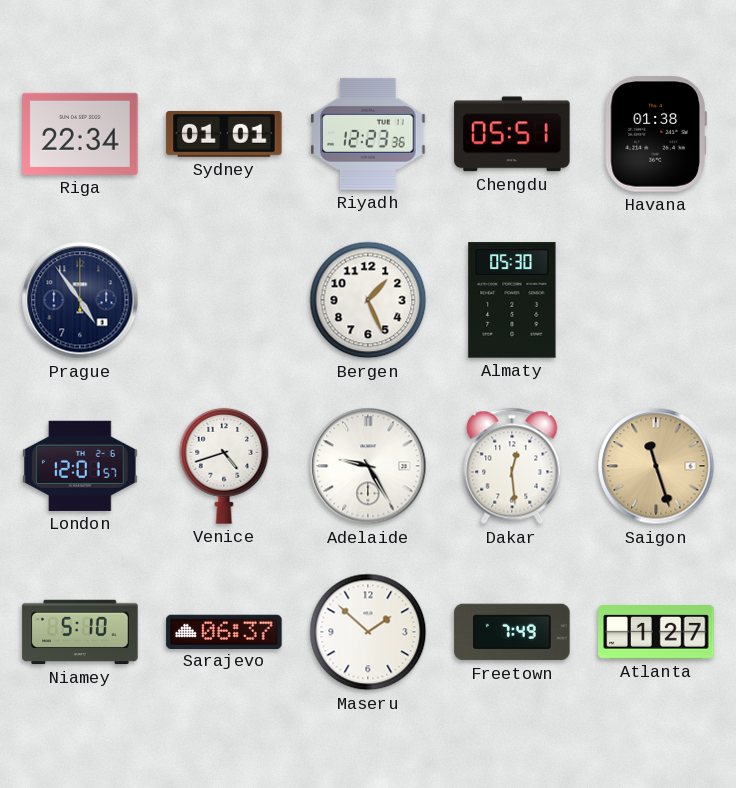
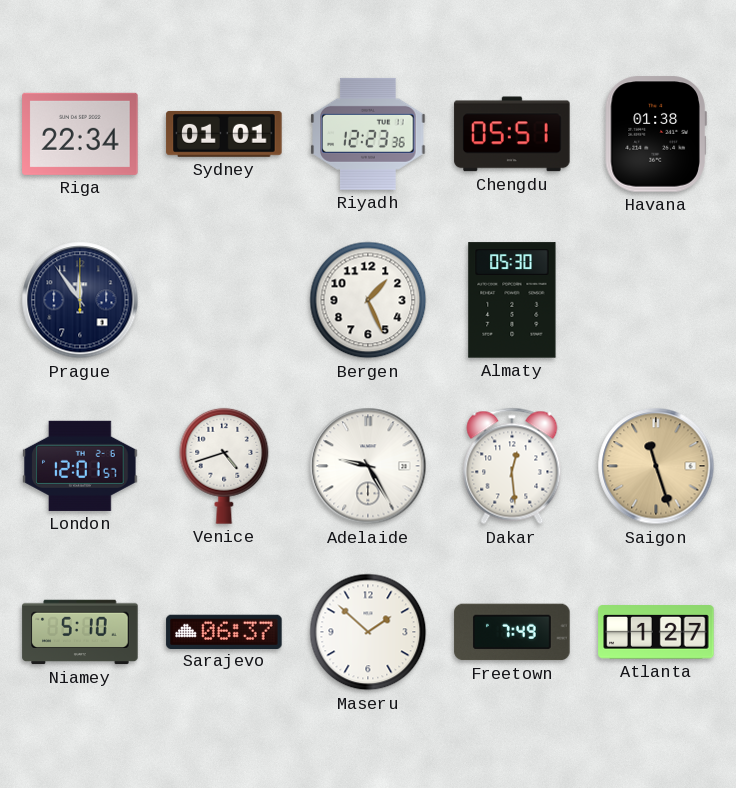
Prague: 4:54 -> 11:54
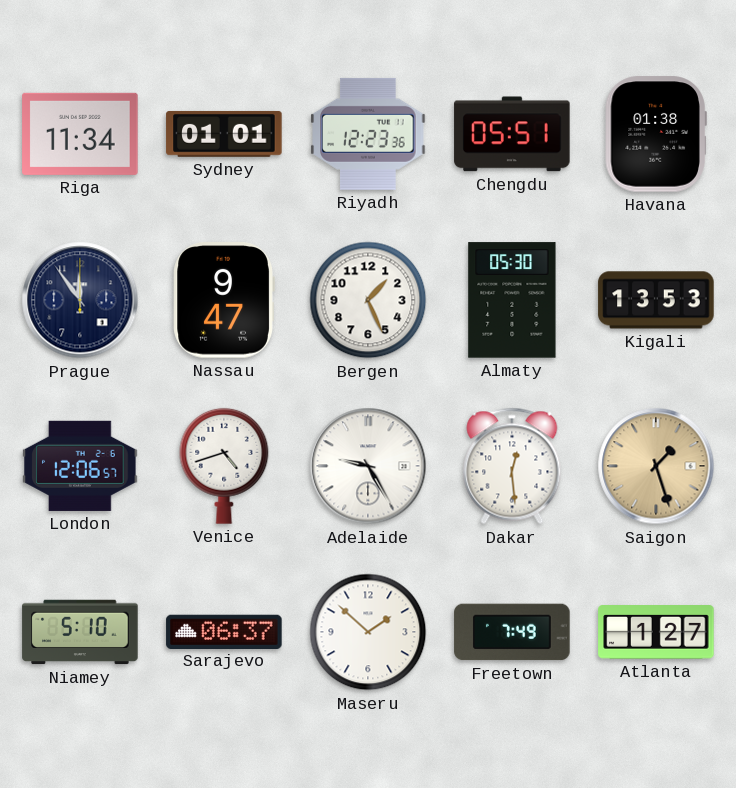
Riga: 22:34 -> 11:34
Nassau: none -> 9:47
Kigali: none -> 13:53
London: 12:01 -> 12:06
Saigon: 11:27 -> 1:27
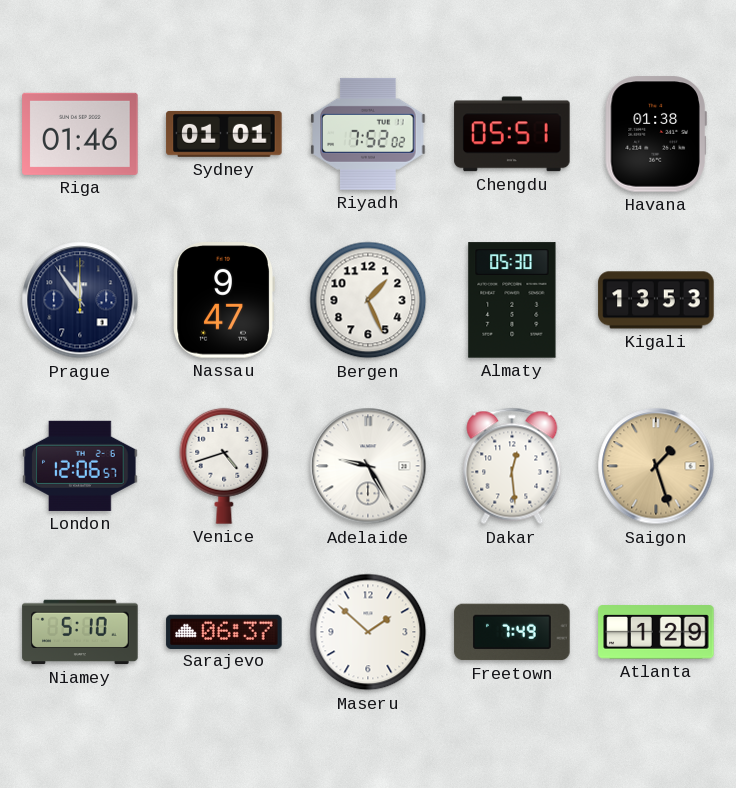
Riga: 11:34 -> 01:46
Riyadh: 12:23 -> 7:52
Atlanta: 1:27 -> 1:29
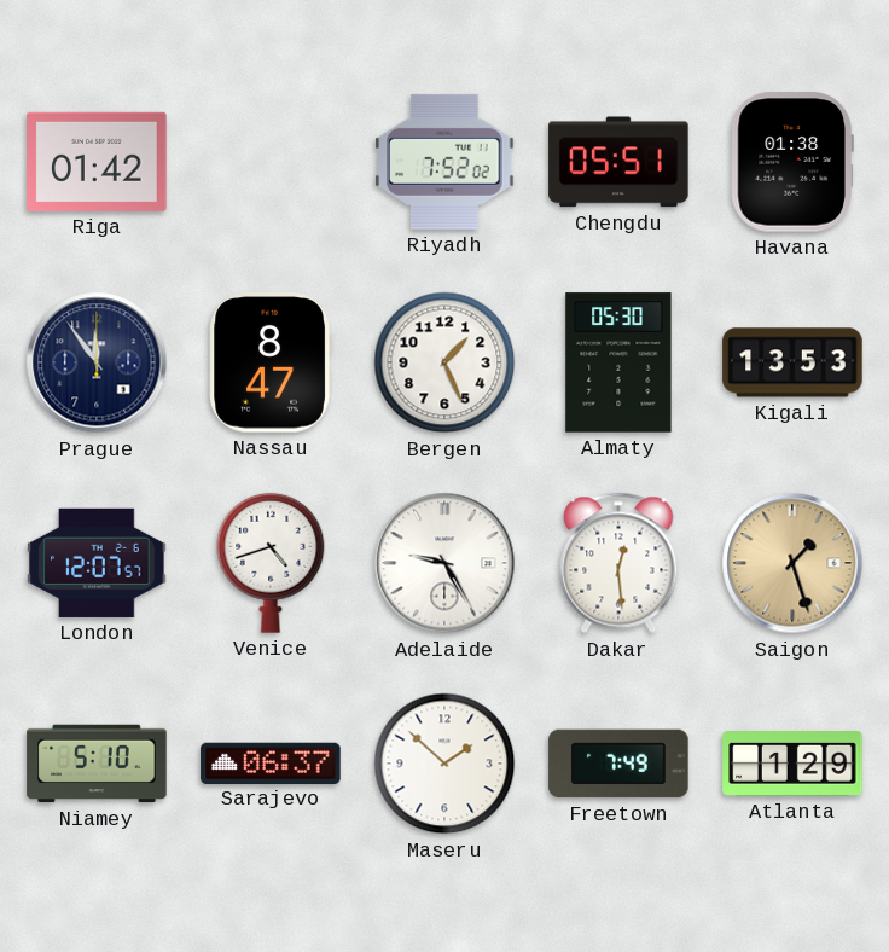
Riga: 01:46 -> 01:42
Sydney: 01:01 -> none
Nassau: 9:47 -> 8:47
London: 12:06 -> 12:07
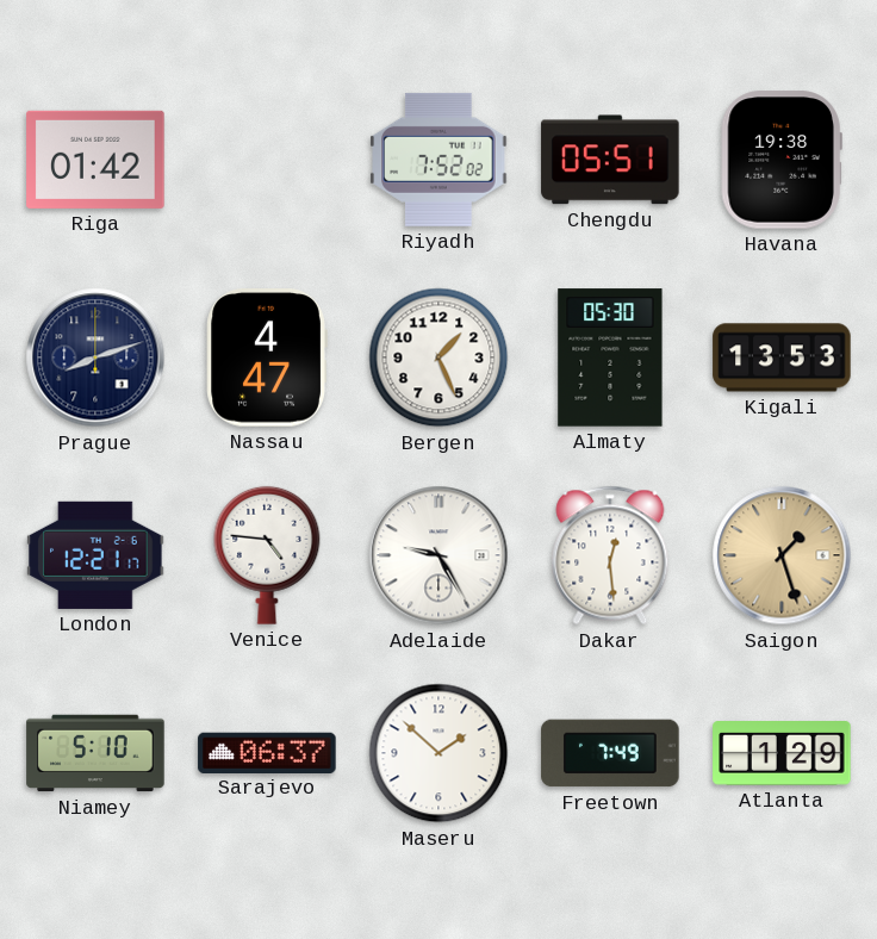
Havana: 01:38 -> 19:38
Prague: 11:54 -> 8:12
Nassau: 8:47 -> 4:47
London: 12:07 -> 12:21
Venice: 4:42 -> 4:46
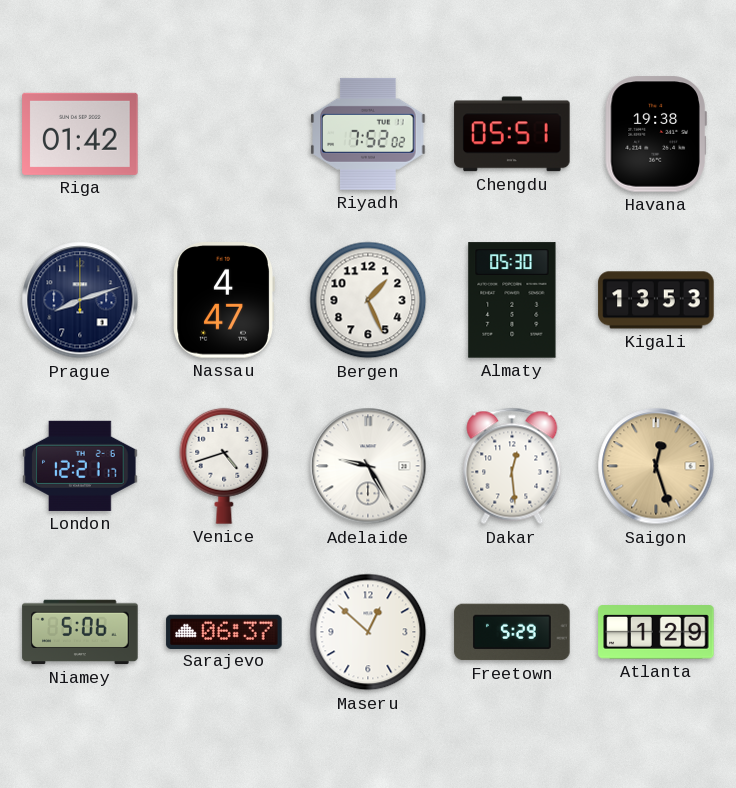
Venice: 4:46 -> 4:42
Saigon: 1:27 -> 12:27
Niamey: 5:10 -> 5:06
Maseru: 1:52 -> 12:52
Freetown: 7:49 -> 5:29
